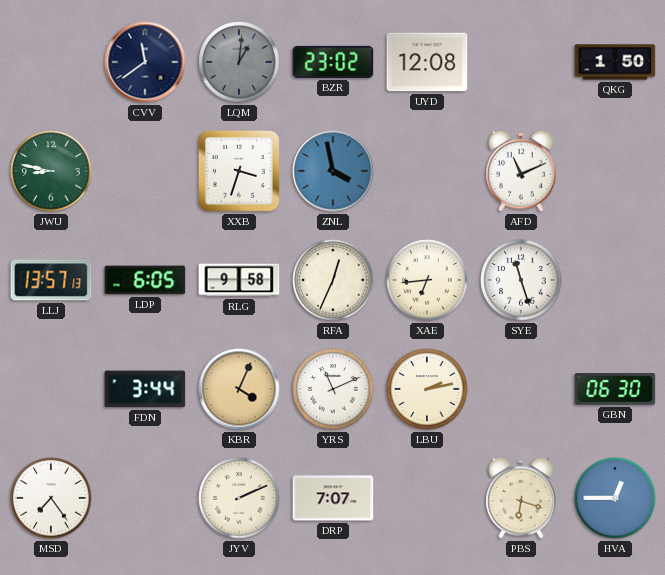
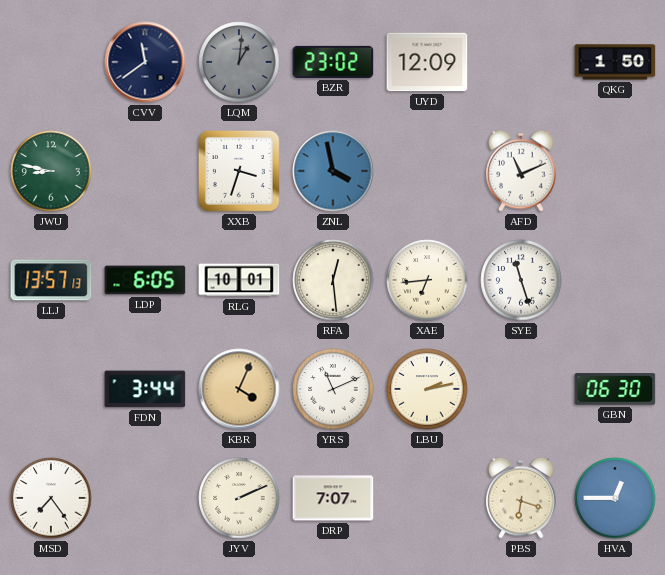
UYD: 12:08 -> 12:09
RLG: 9:58 -> 10:01
RFA: 12:34 -> 12:29
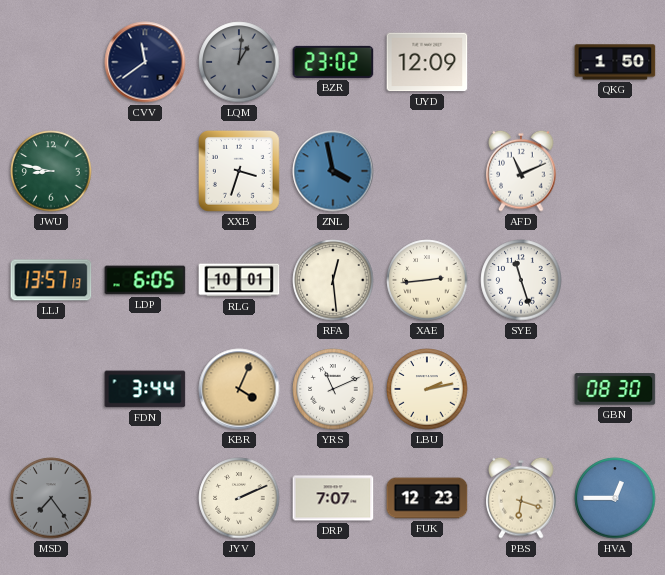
XAE: 6:44 -> 2:44
GBN: 06:30 -> 08:30
MSD dial: white -> grey
FUK: none -> 12:23
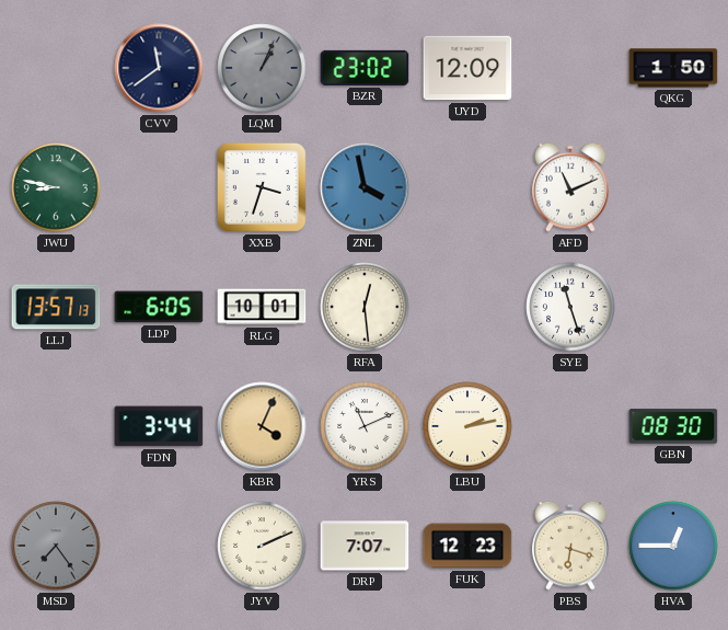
LQM: 1:01 -> 1:04
XAE: 2:44 -> none
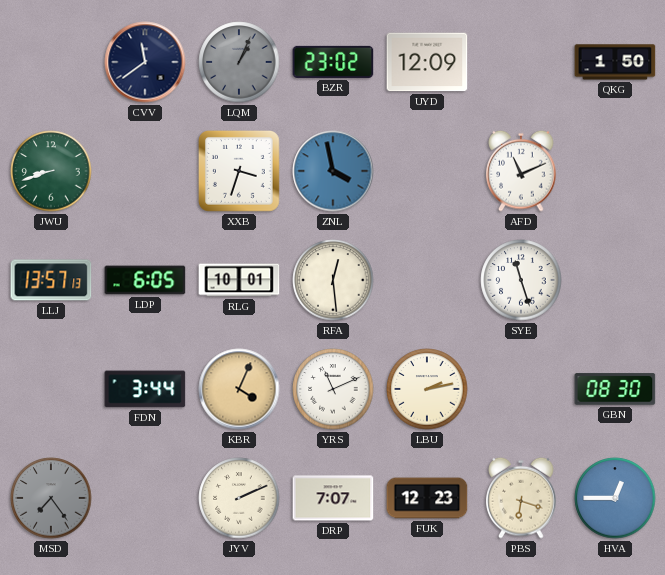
JWU: 8:47 -> 8:42
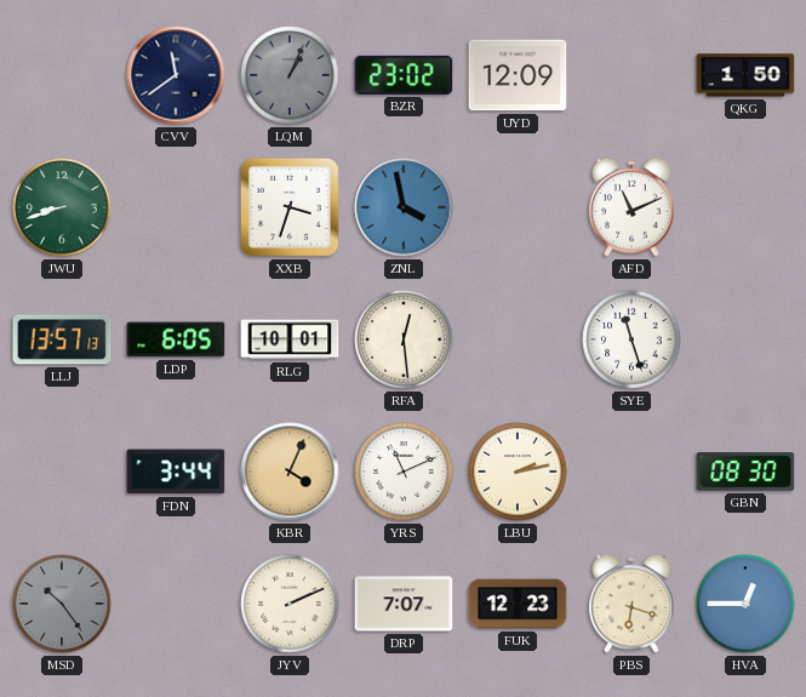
MSD: 7:24 -> 10:24
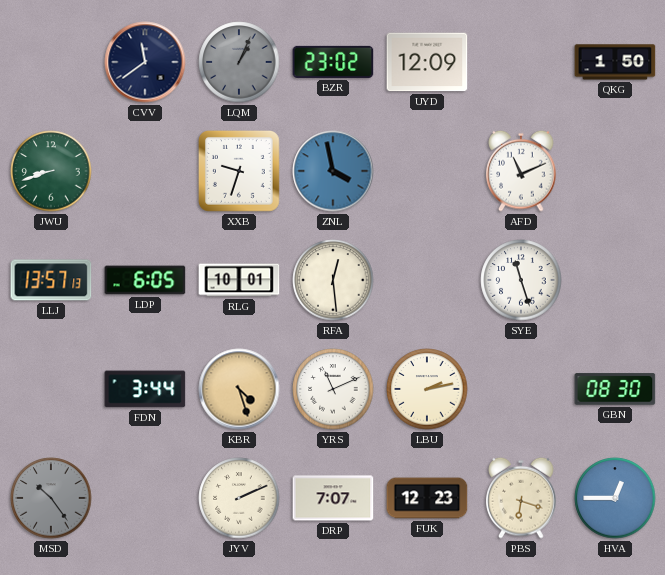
XXB: 3:33 -> 9:33
KBR: 4:04 -> 4:27
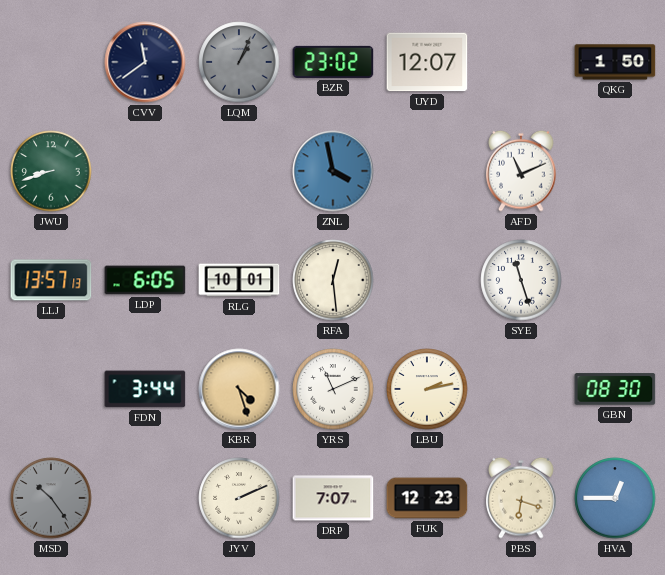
UYD: 12:09 -> 12:07
XXB: 9:33 -> none
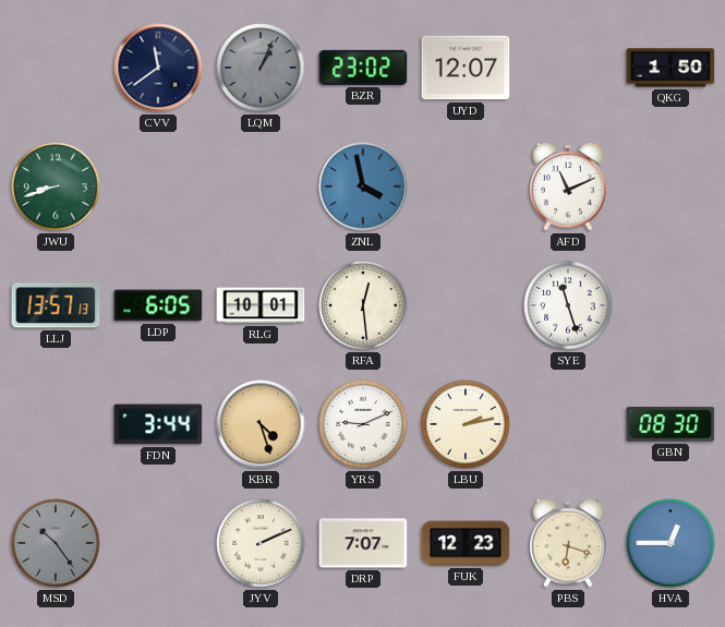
YRS: 11:11 -> 9:11
